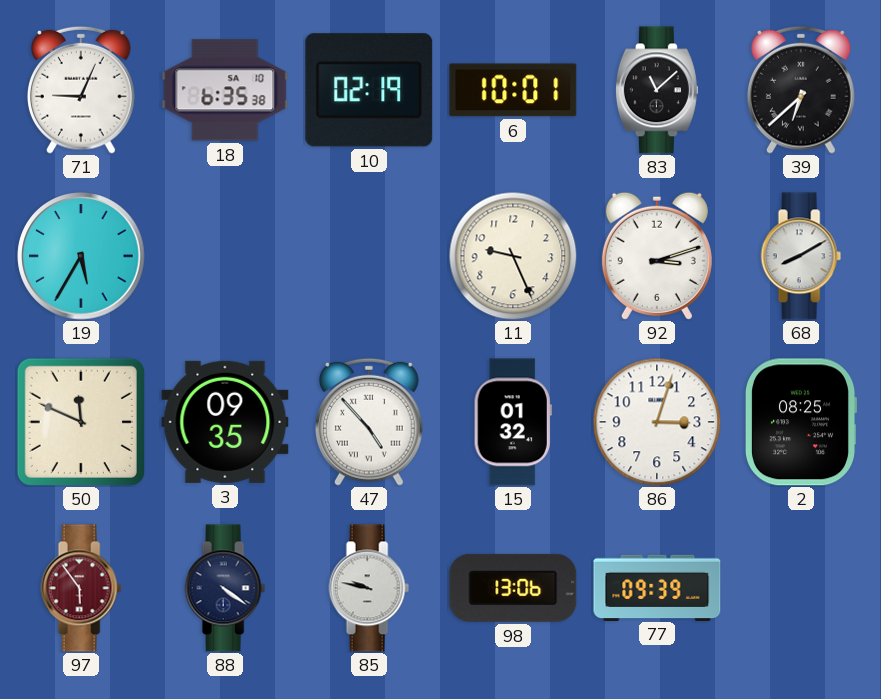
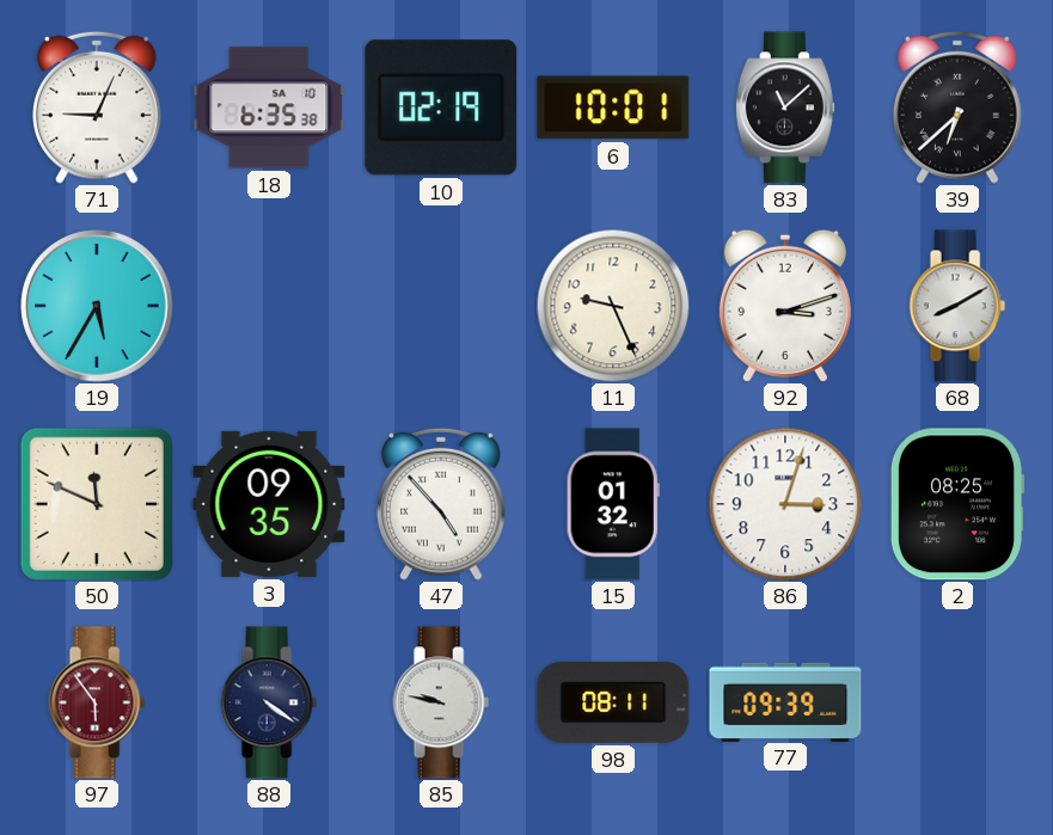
98: 13:06 -> 08:11
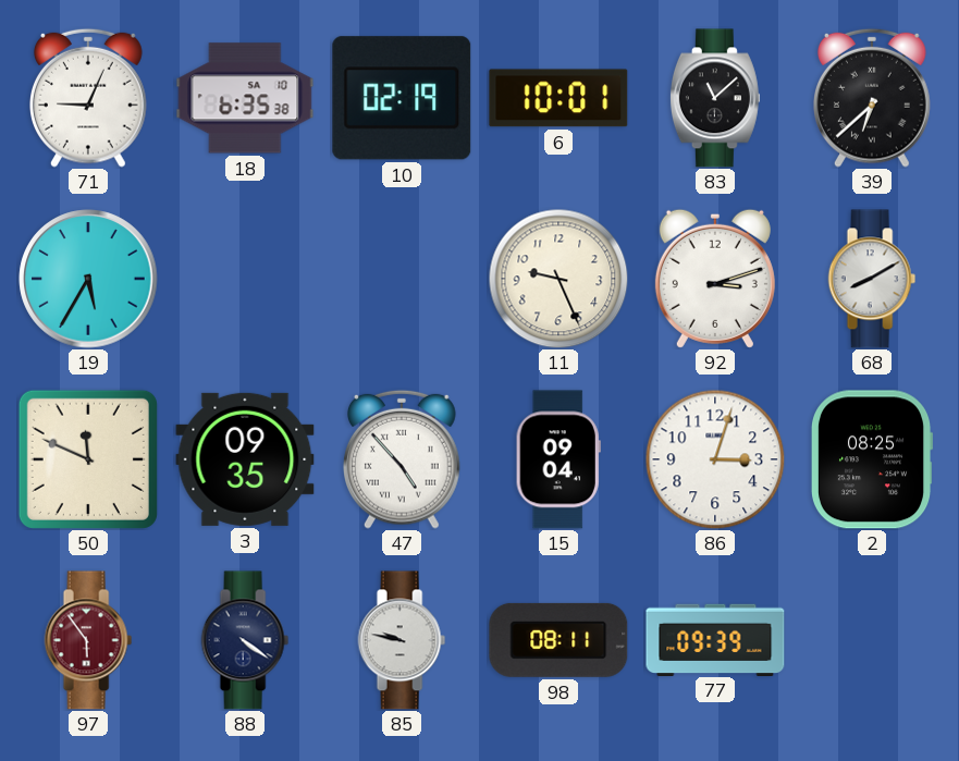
15: 01:32 -> 09:04
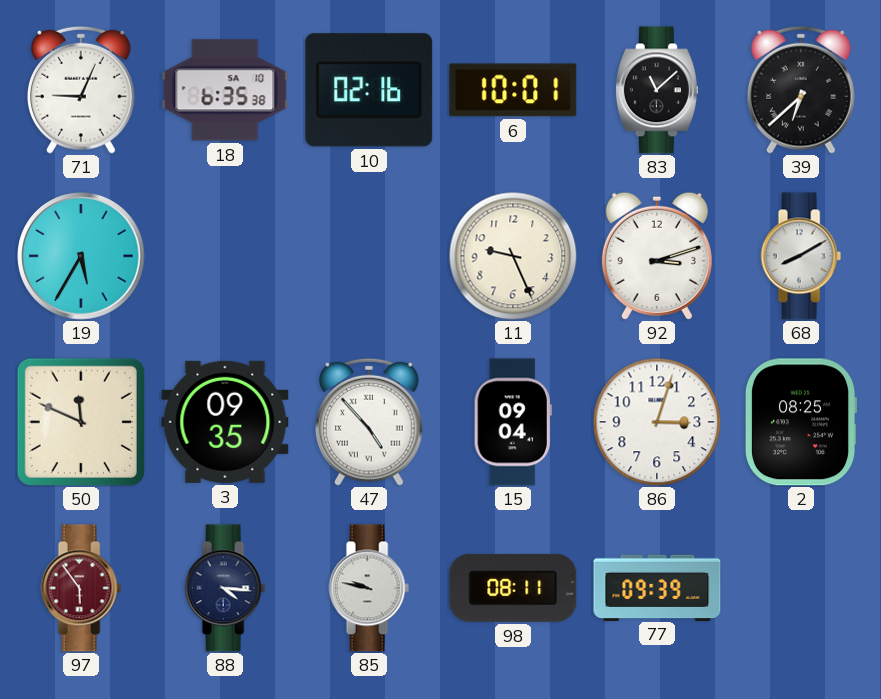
10: 02:19 -> 02:16
88: 4:21 -> 4:16
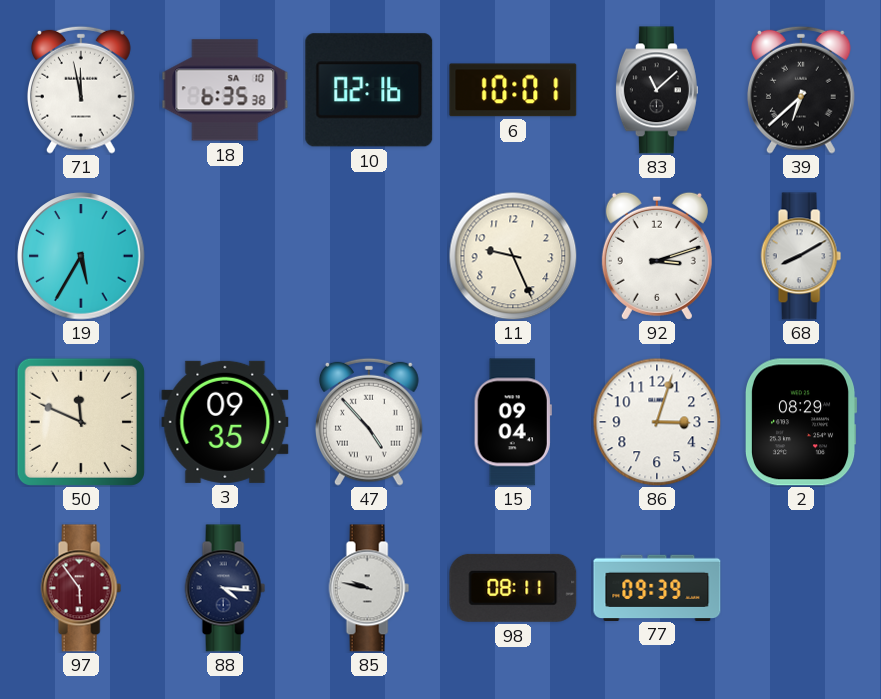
71: 9:04 -> 11:58
2: 08:25 -> 08:29
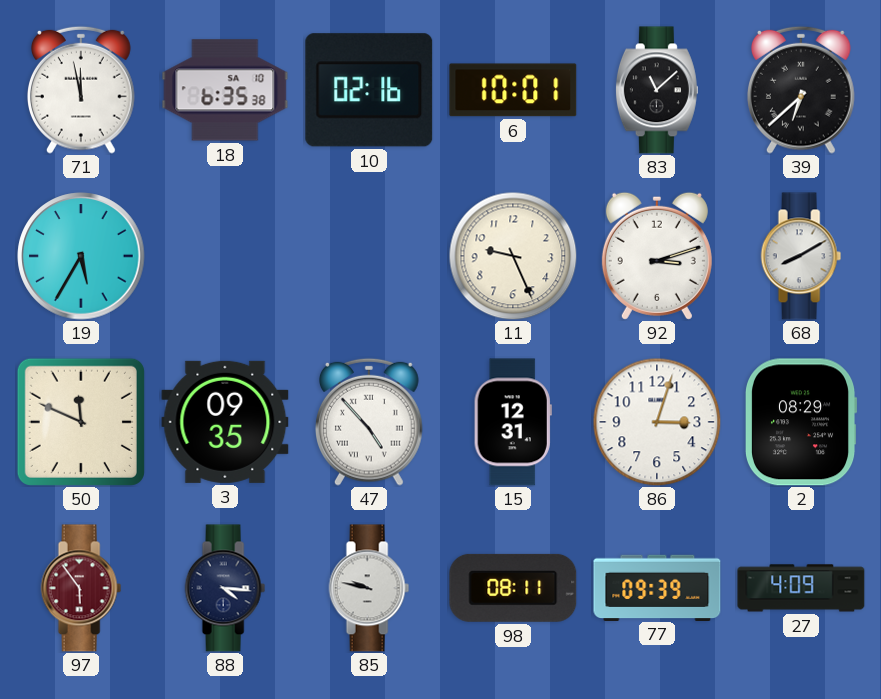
15: 09:04 -> 12:31
27: none -> 4:09
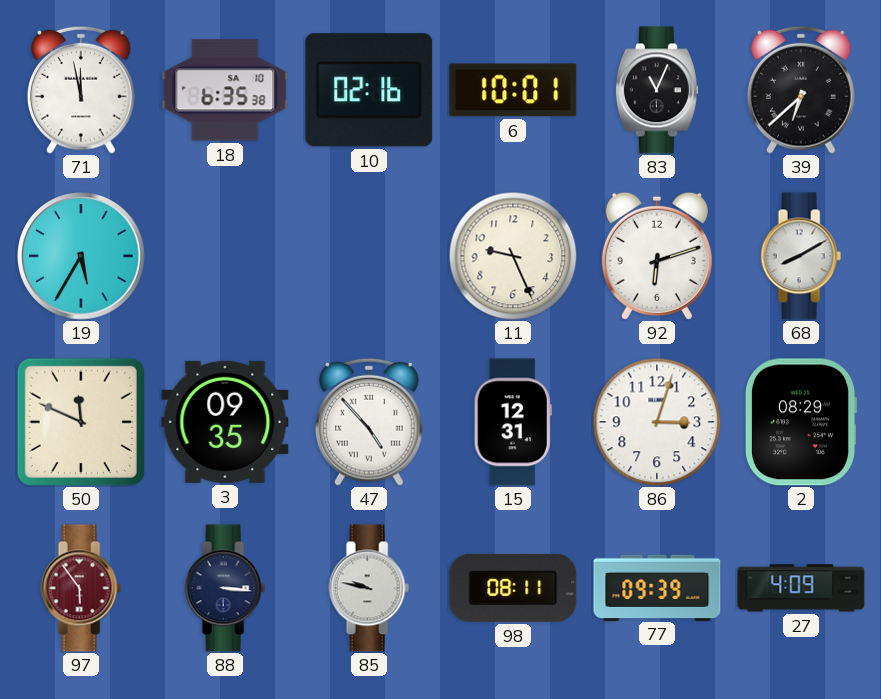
83: 11:08 -> 11:04
92: 3:12 -> 6:12
88: 4:16 -> 3:16
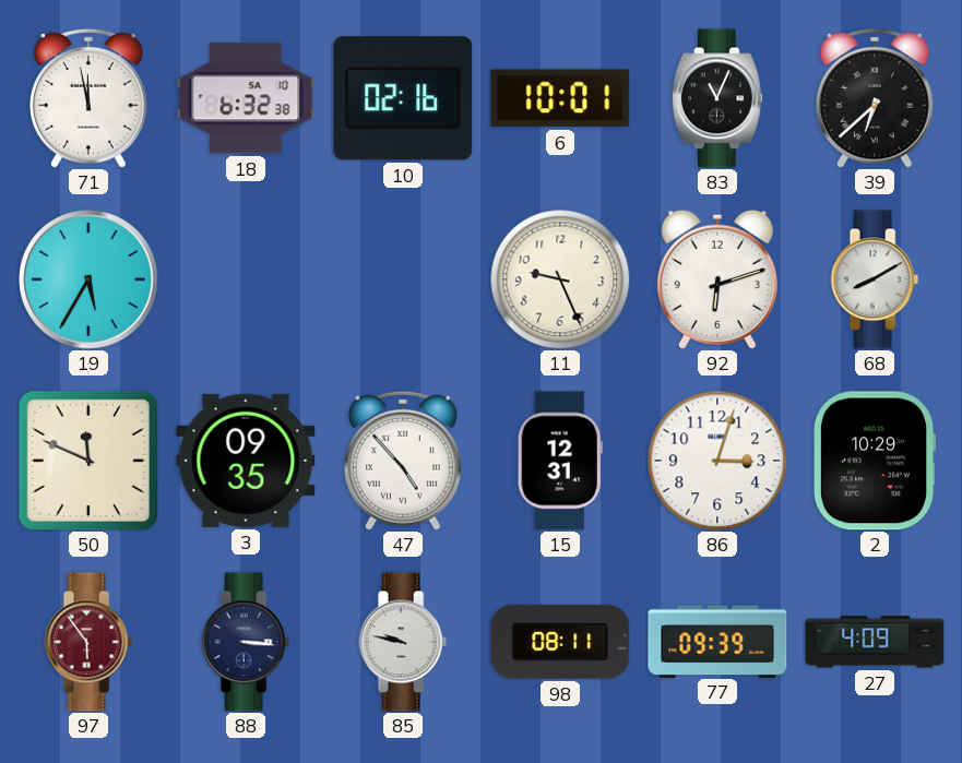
18: 6:35 -> 6:32
2: 08:29 -> 10:29
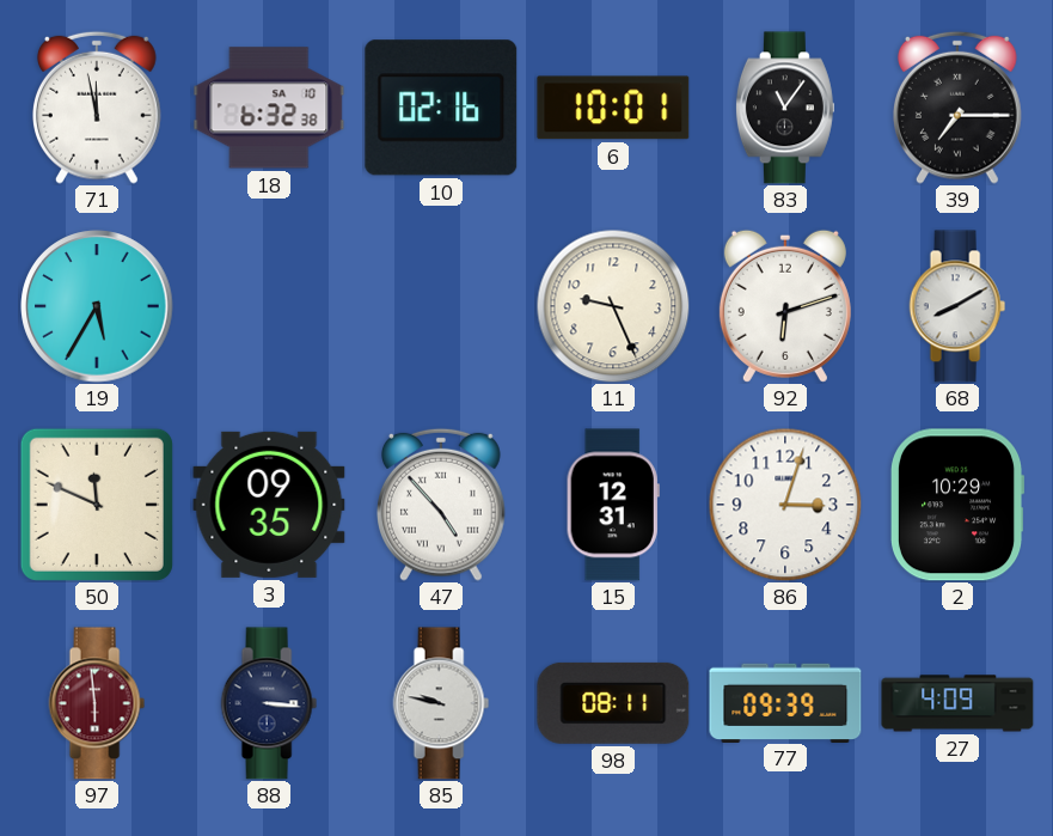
83: 11:04 -> 11:06
39: 6:38 -> 7:15
97: 5:54 -> 5:59
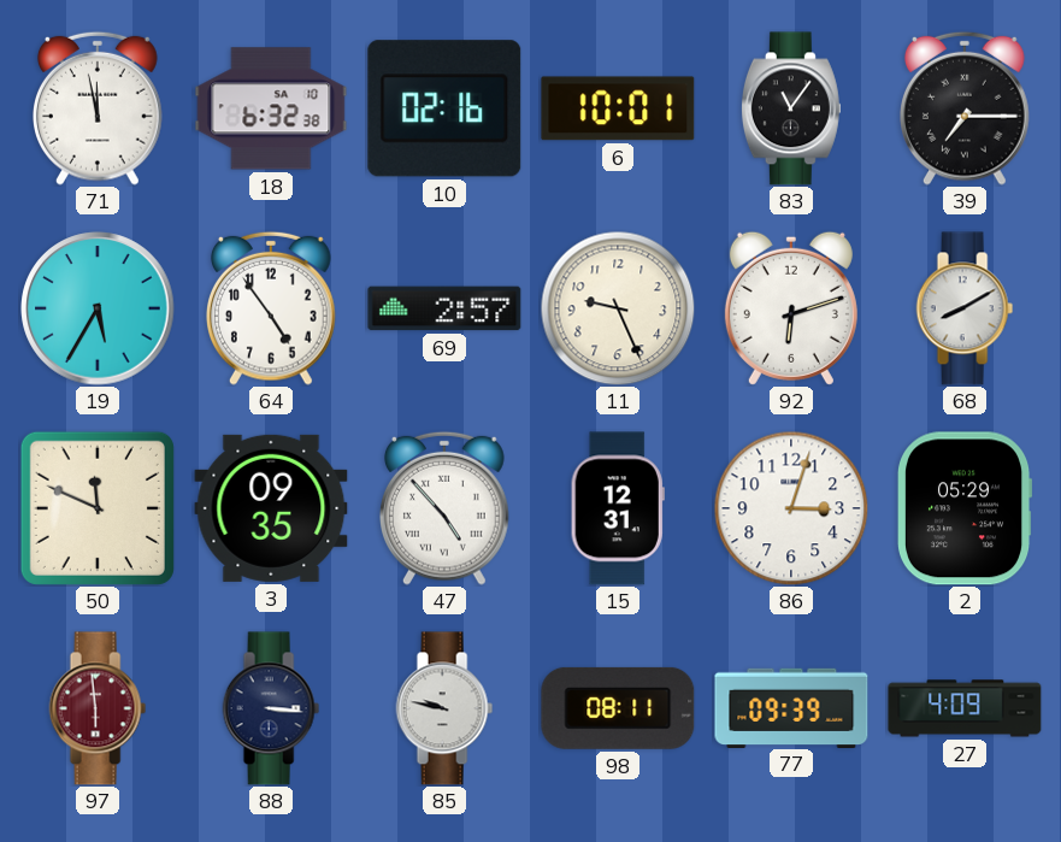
64: none -> 4:54
69: none -> 2:57
2: 10:29 -> 05:29
